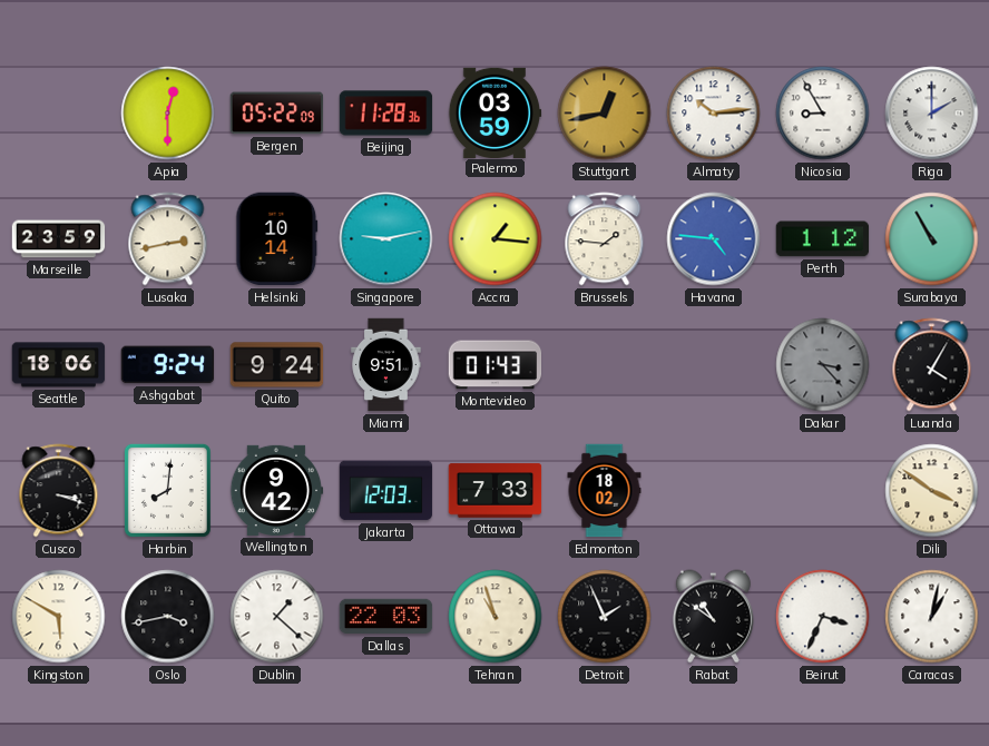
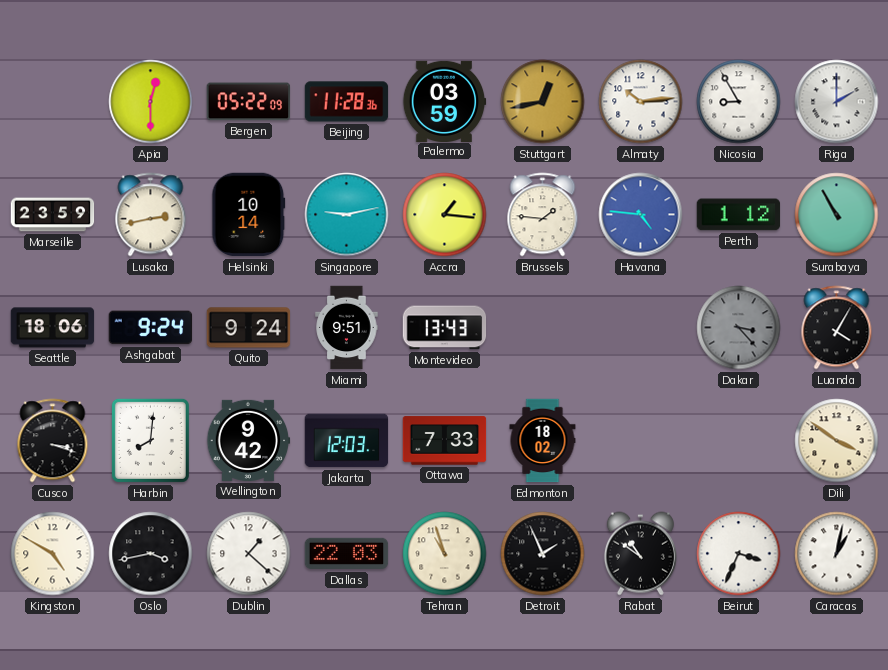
Montevideo: 01:43 -> 13:43
Kingston: 5:50 -> 4:50
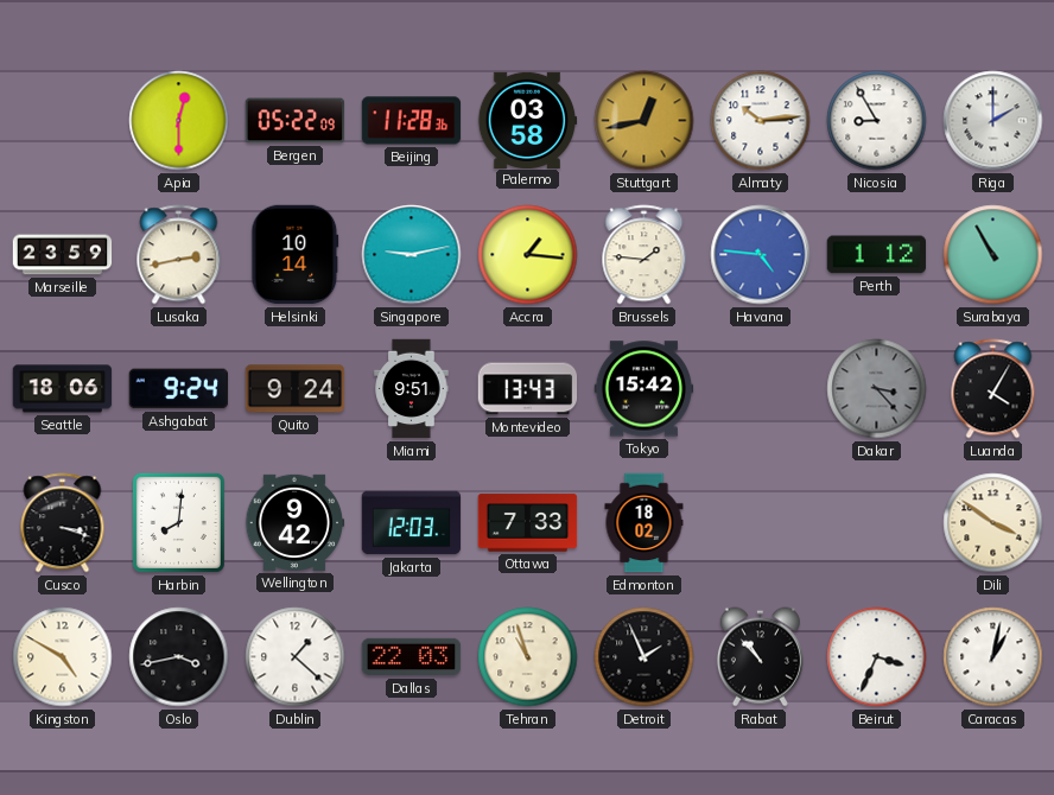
Palermo: 03:59 -> 03:58
Tokyo: none -> 15:42
Rabat: 10:51 -> 10:53
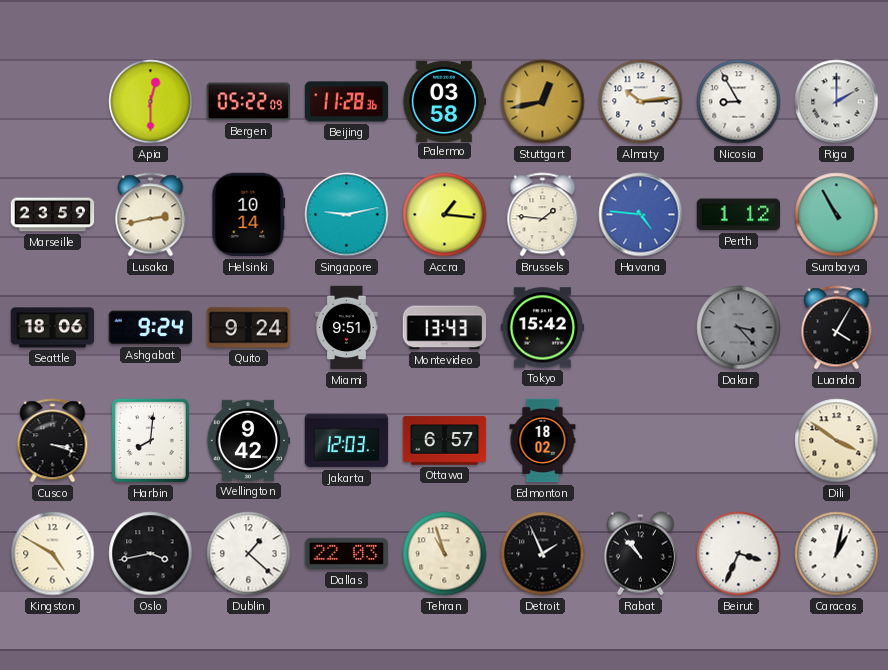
Ottawa: 7:33 -> 6:57
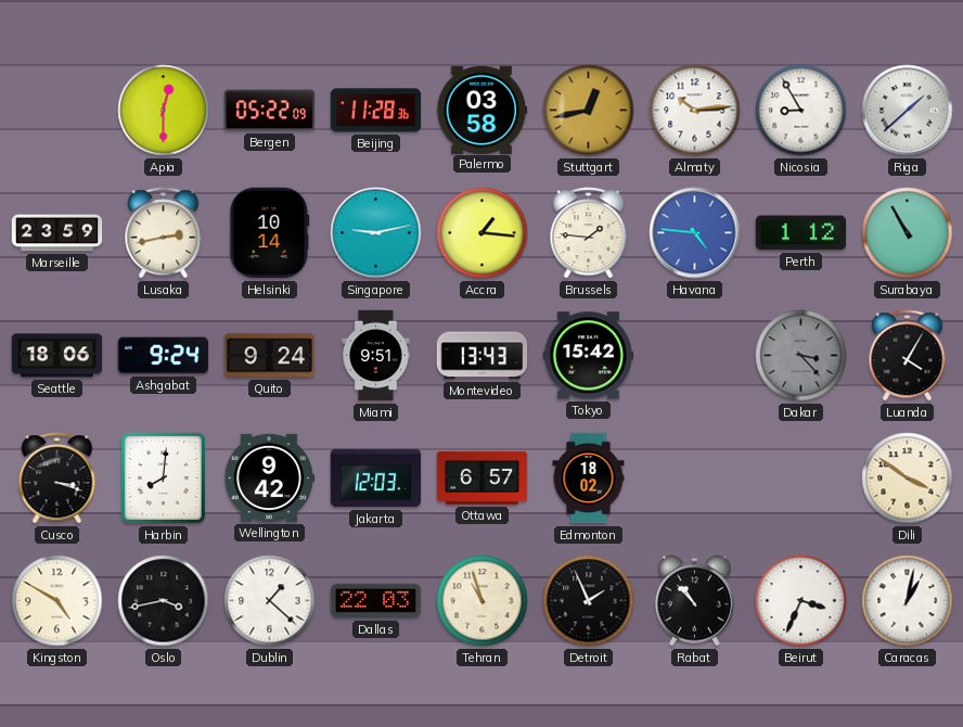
Riga: 2:00 -> 1:38
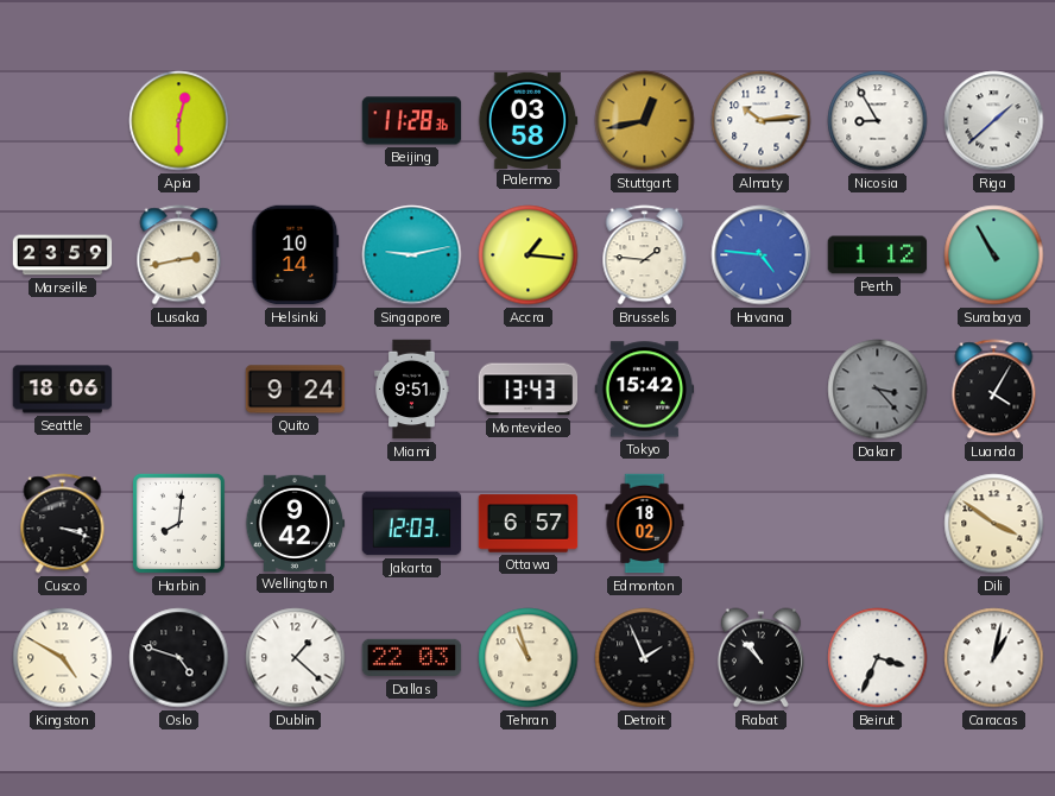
Bergen: 05:22 -> none
Ashgabat: 9:24 -> none
Oslo: 3:43 -> 4:48
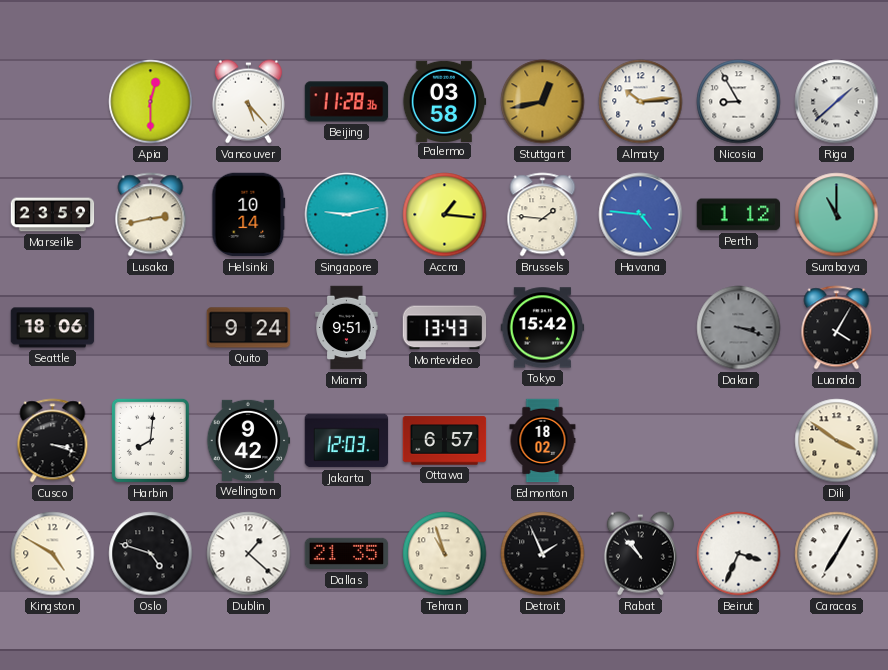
Vancouver: none -> 5:23
Surabaya: 10:55 -> 11:00
Dakar: 3:23 -> 3:18
Dallas: 22:03 -> 21:35
Caracas: 1:02 -> 7:05
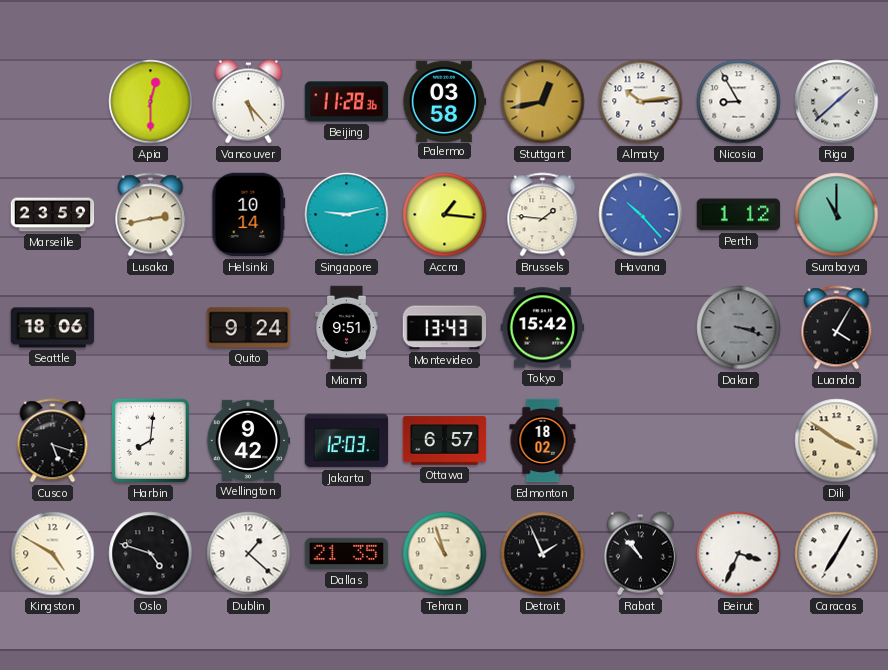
Havana: 4:46 -> 10:23
Cusco: 3:18 -> 5:18
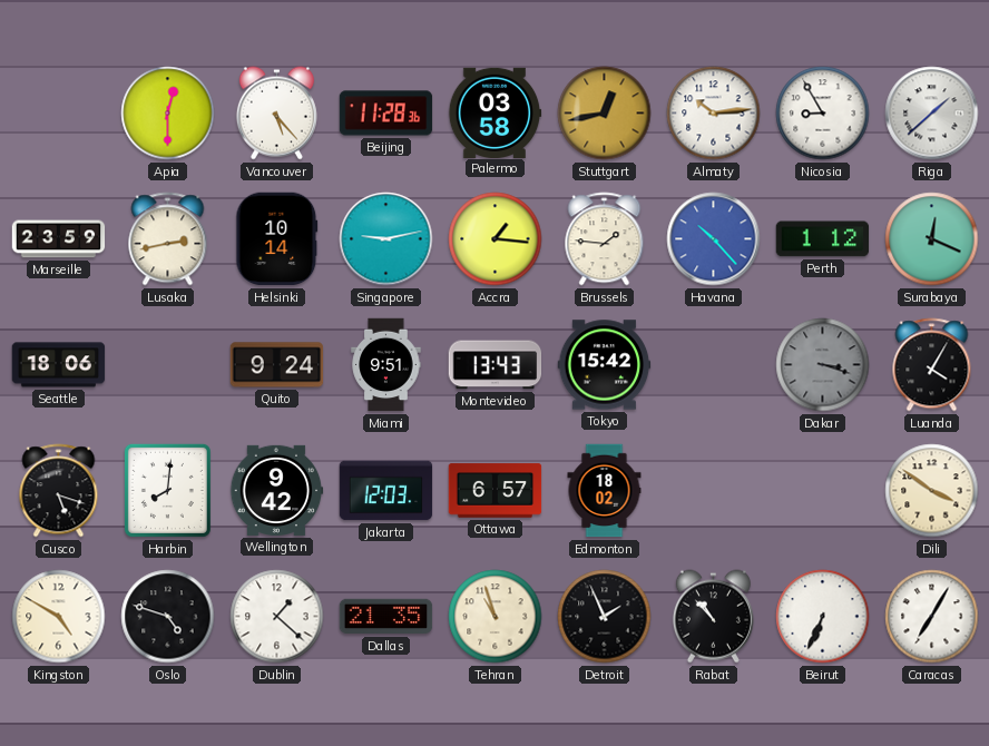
Surabaya: 11:00 -> 12:19
Beirut: 3:34 -> 6:34
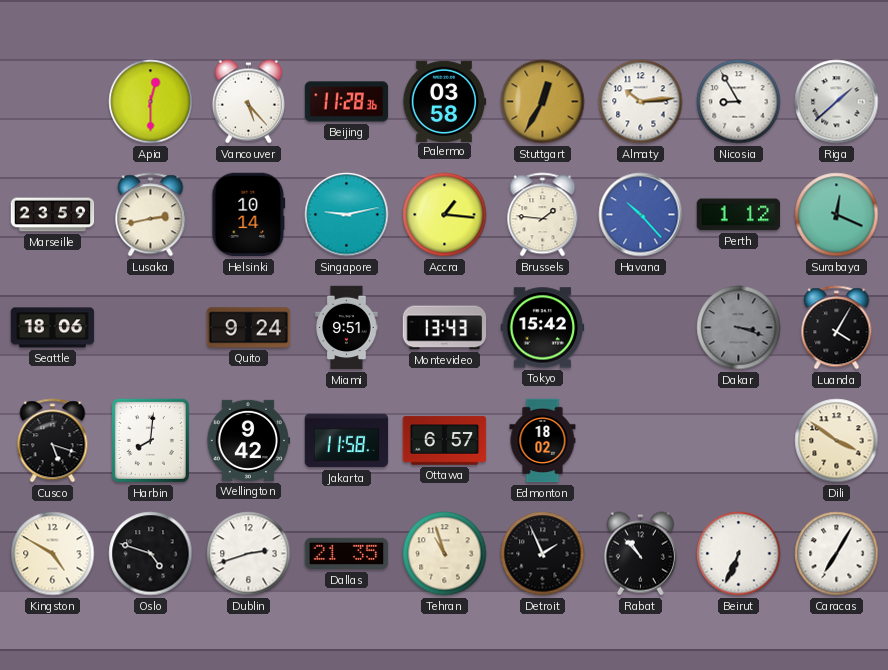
Stuttgart: 12:43 -> 12:35
Jakarta: 12:03 -> 11:58
Dublin: 1:22 -> 2:42
